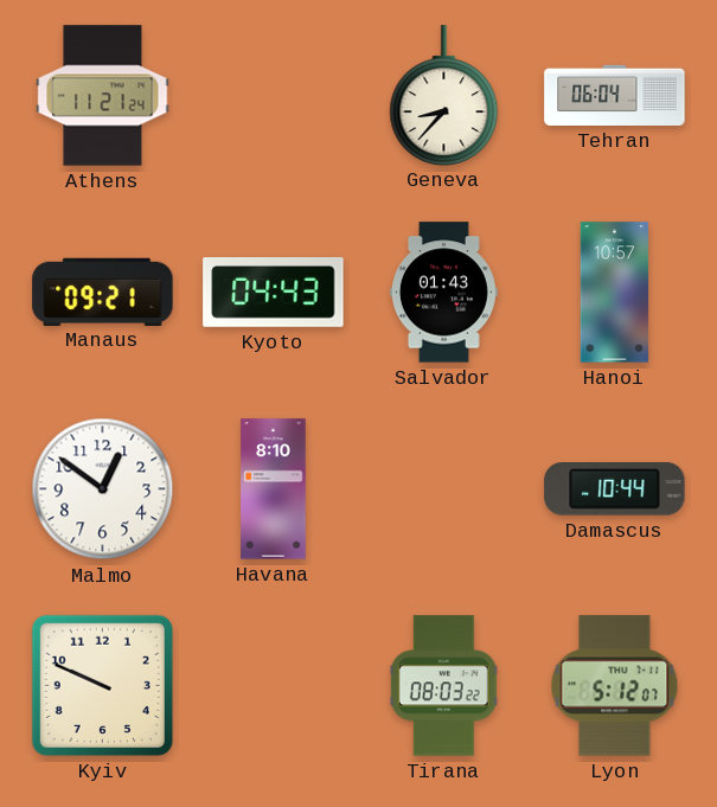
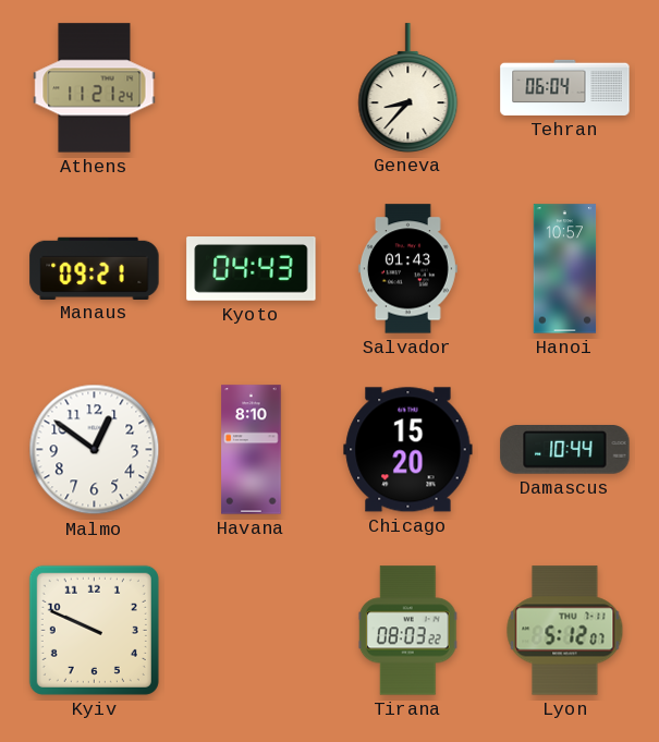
Chicago: none -> 15:20
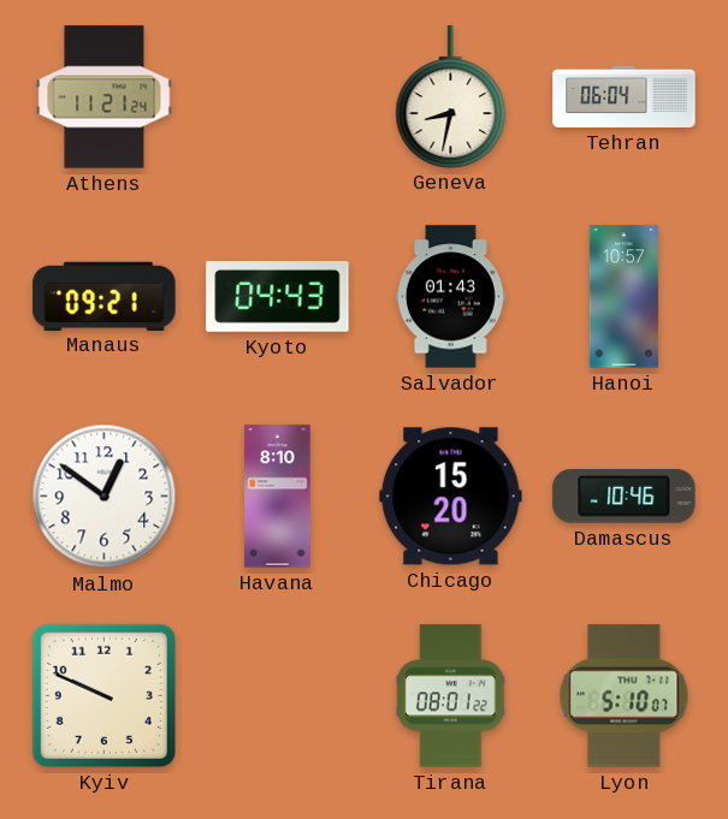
Geneva: 8:37 -> 8:32
Damascus: 10:44 -> 10:46
Tirana: 08:03 -> 08:01
Lyon: 5:12 -> 5:10
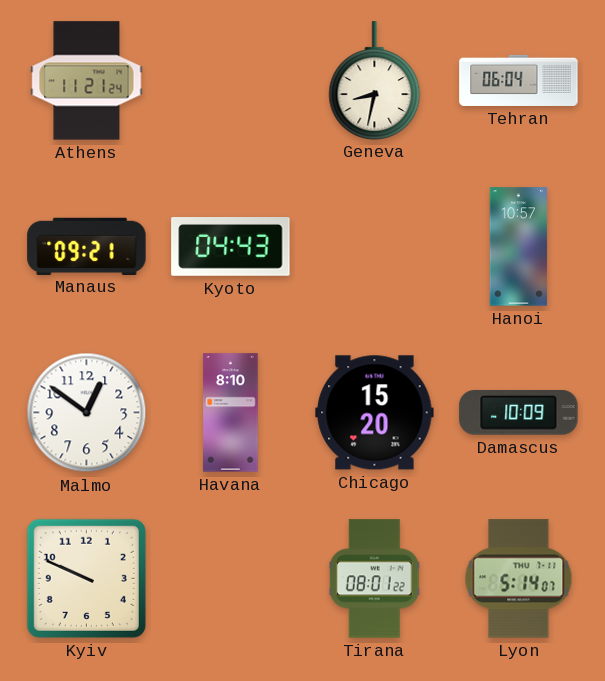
Salvador: 01:43 -> none
Damascus: 10:46 -> 10:09
Lyon: 5:10 -> 5:14
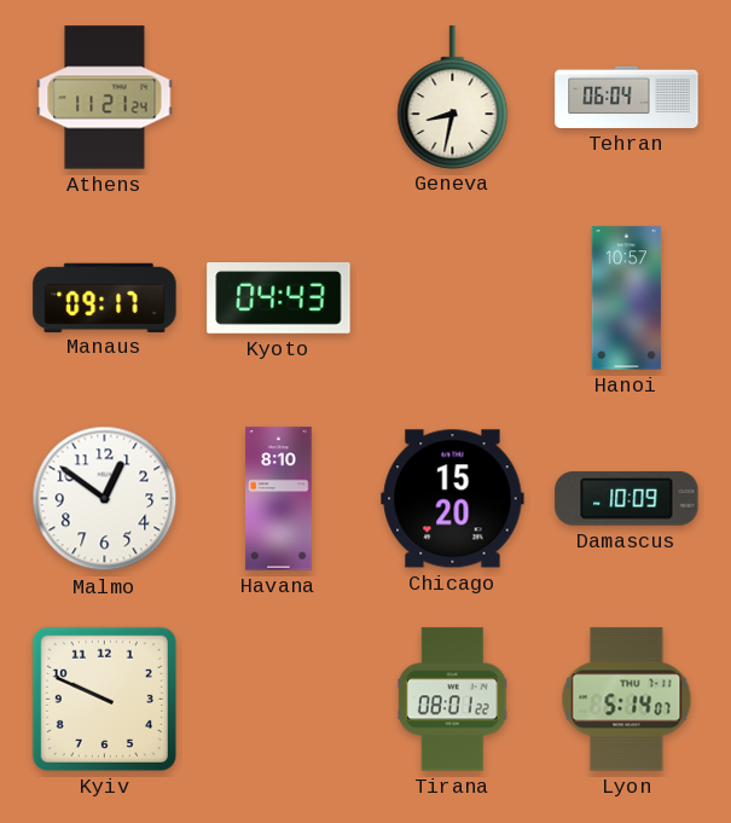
Manaus: 09:21 -> 09:17
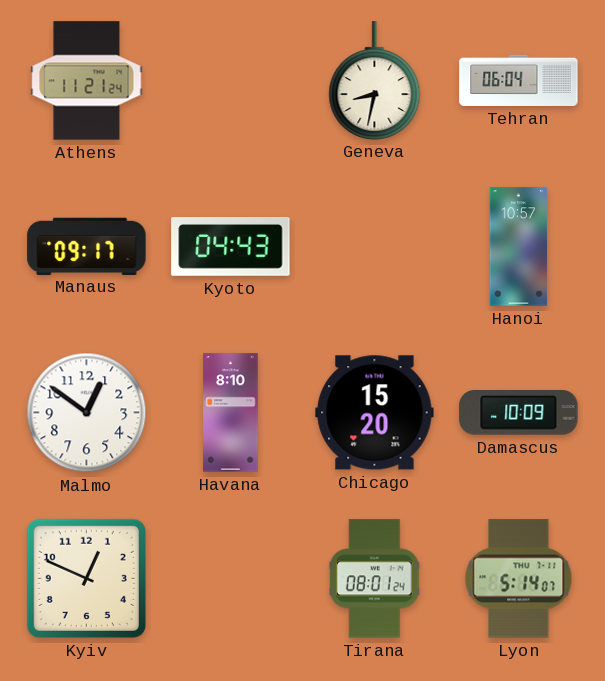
Kyiv: 9:49 -> 12:49
Tirana: 08:01:22 -> 08:01:24
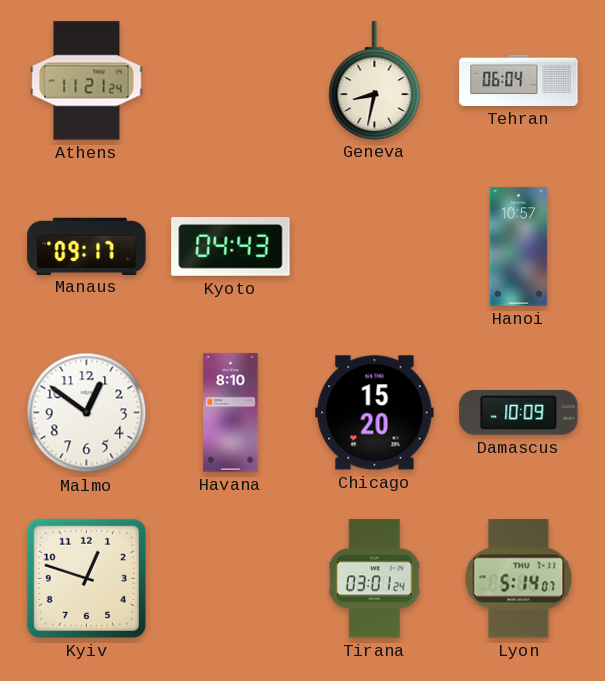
Kyiv: 12:49 -> 12:48
Tirana: 08:01 -> 03:01
